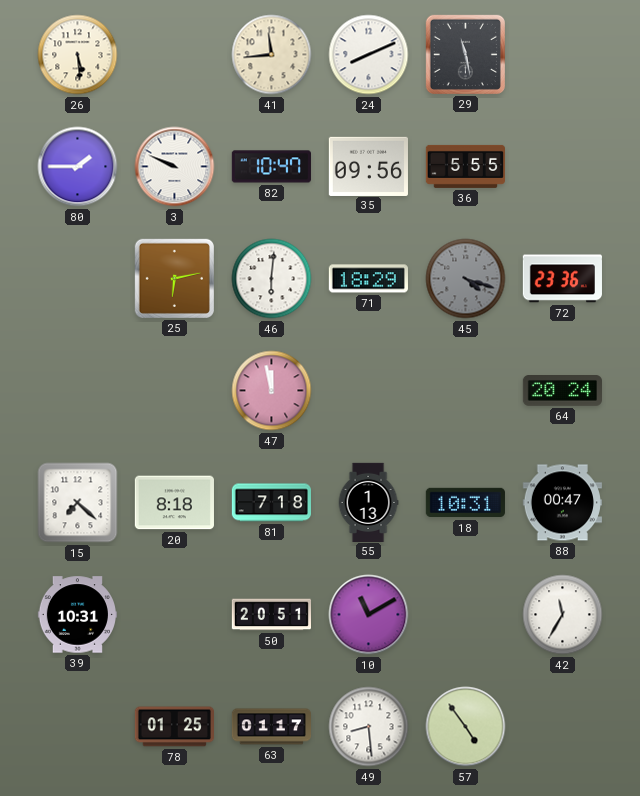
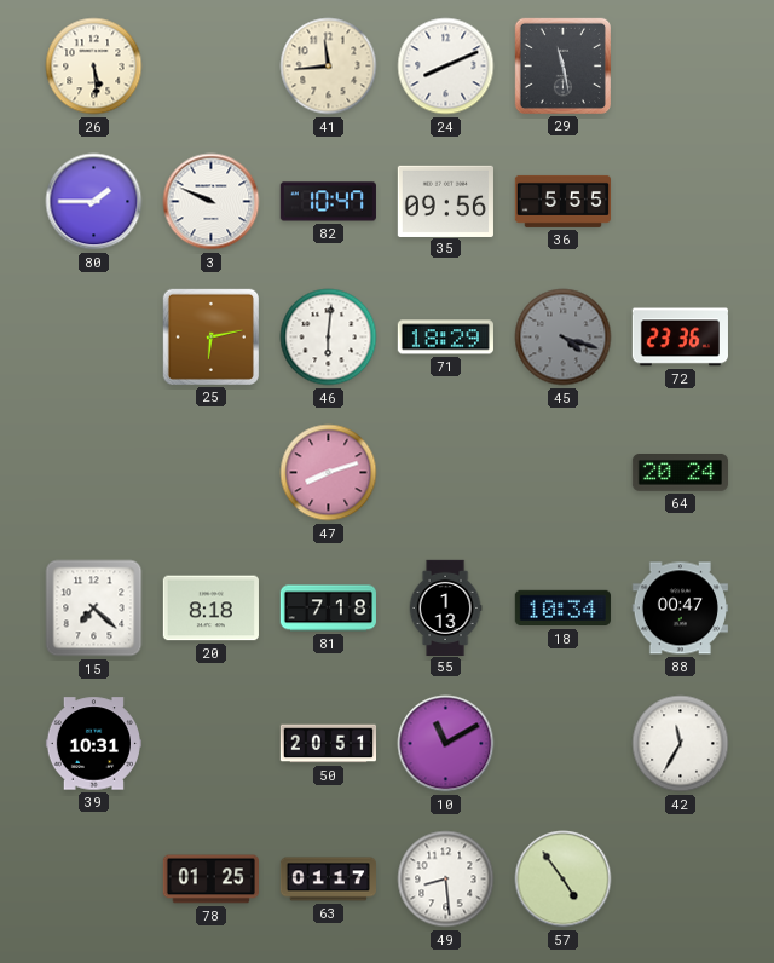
47: 11:58 -> 8:12
18: 10:31 -> 10:34
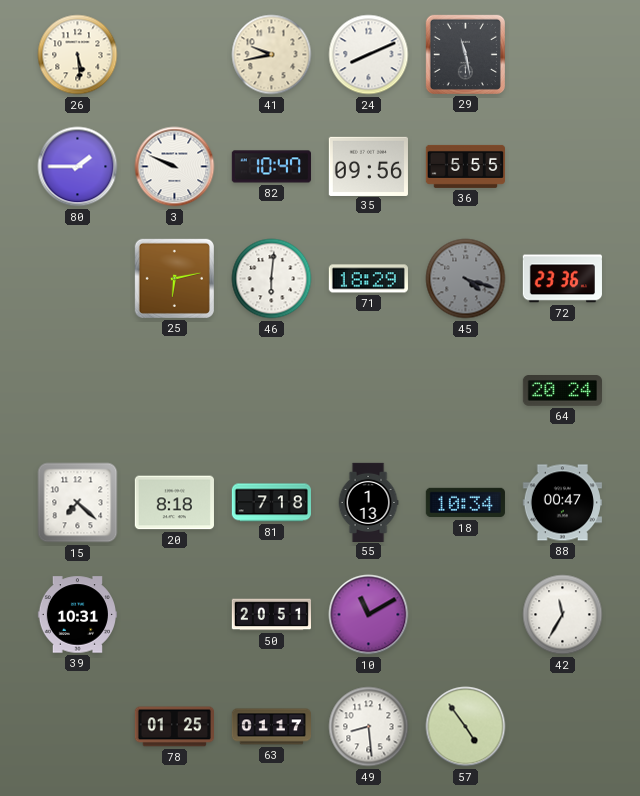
41: 11:44 -> 9:43
47: 8:12 -> none
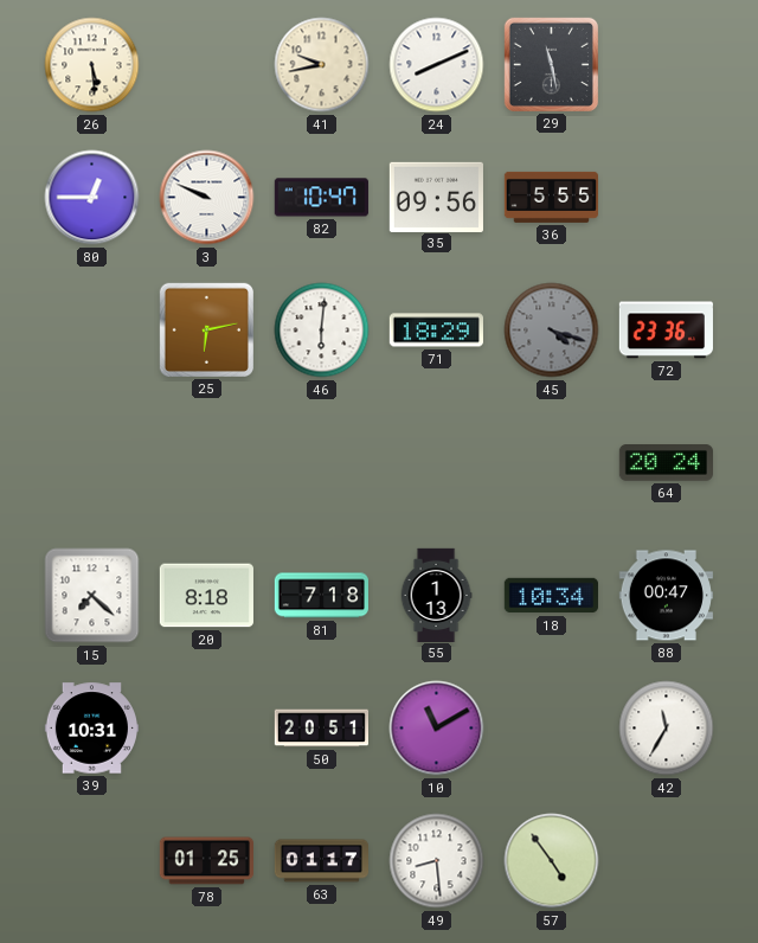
80: 1:45 -> 12:45
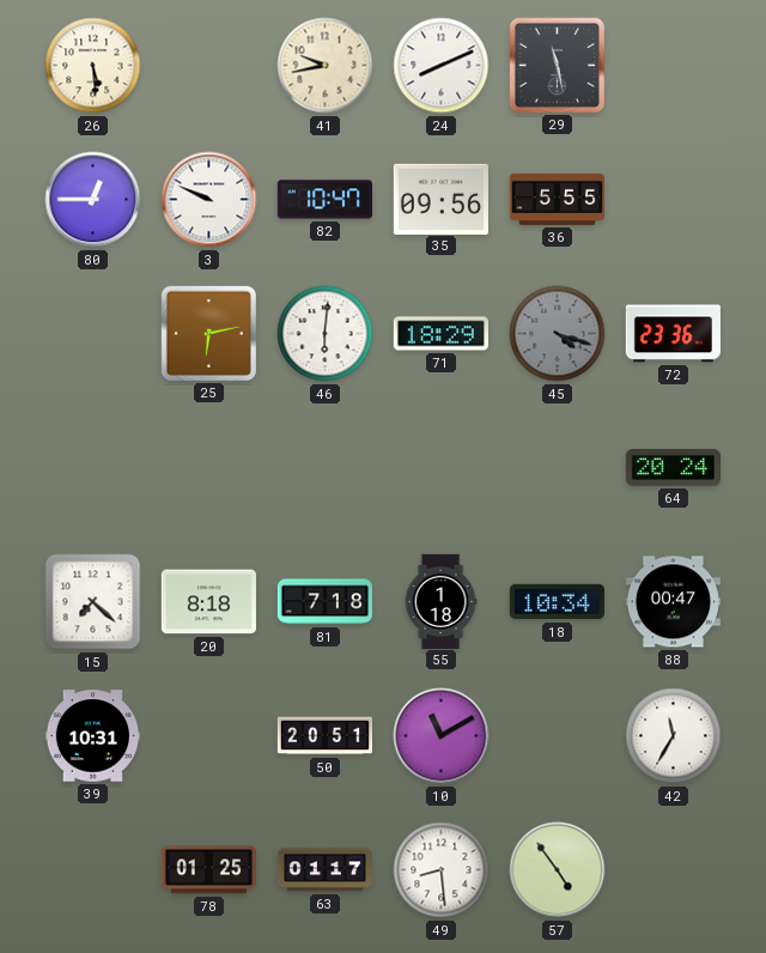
55: 1:13 -> 1:18
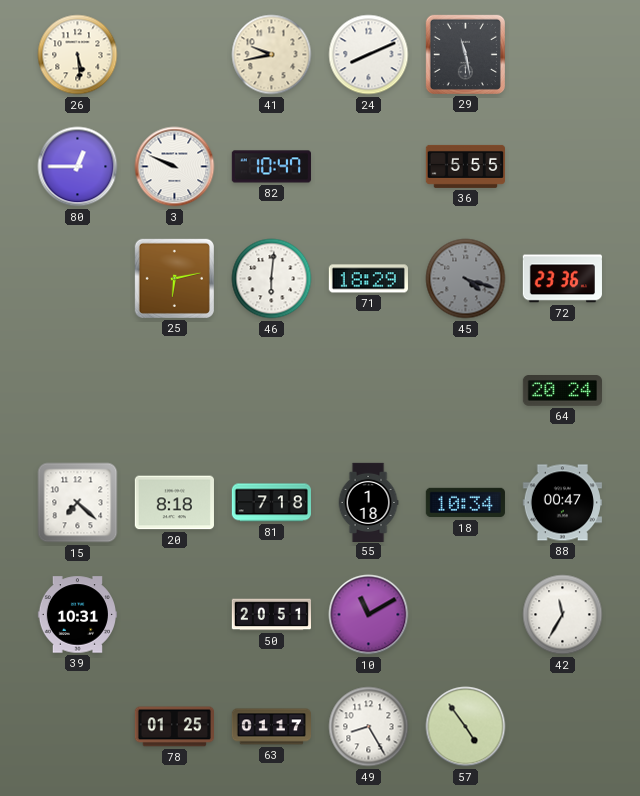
35: 09:56 -> none
49: 8:29 -> 8:25
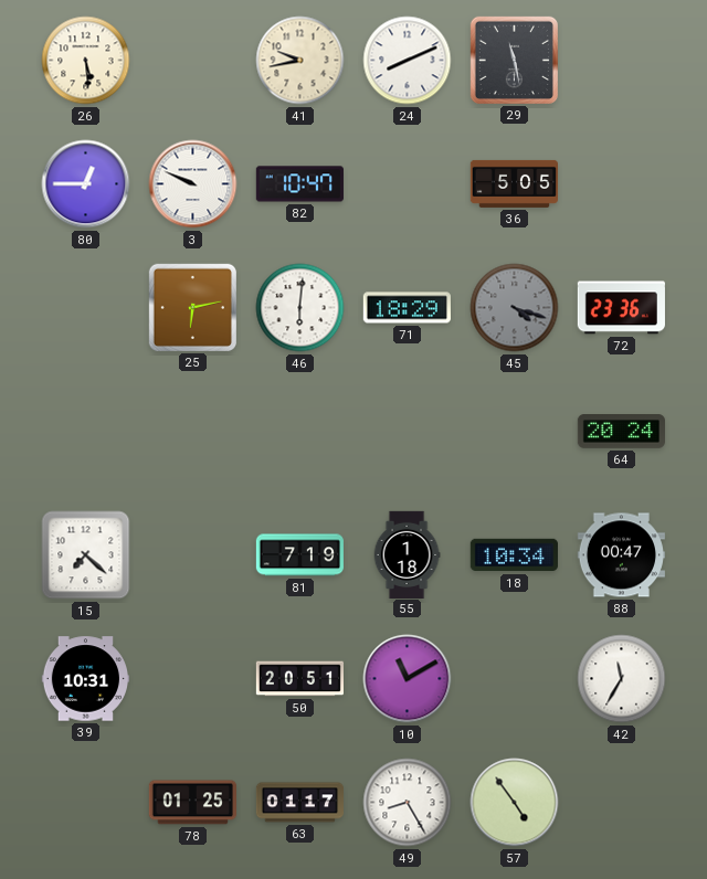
36: 5:55 -> 5:05
20: 8:18 -> none
81: 7:18 -> 7:19
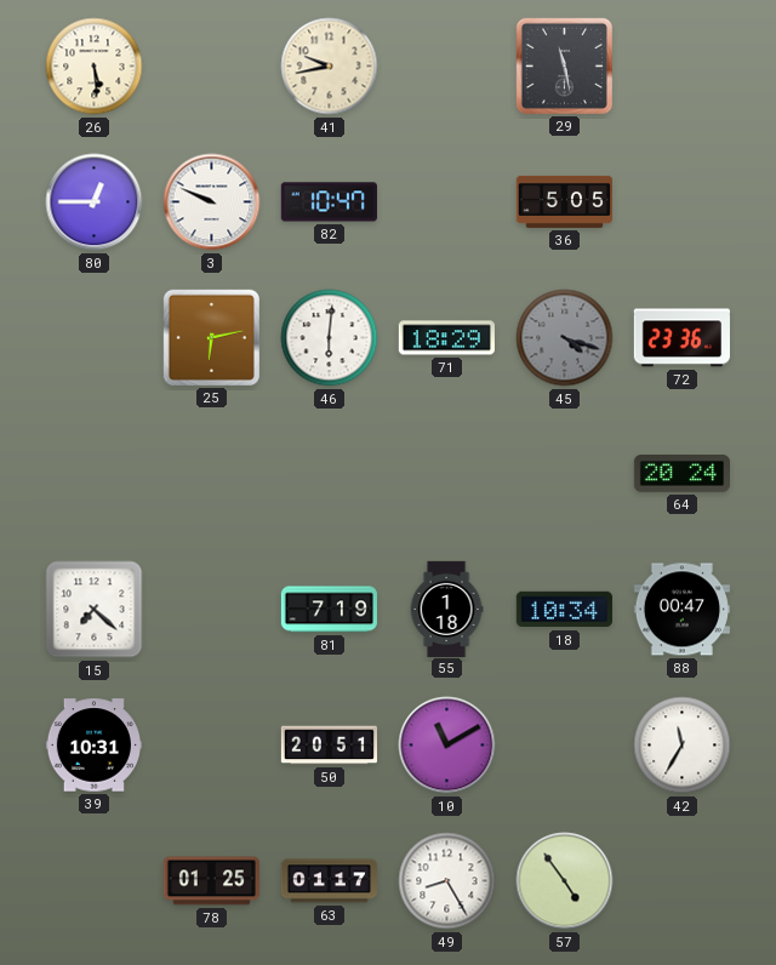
24: 8:11 -> none
